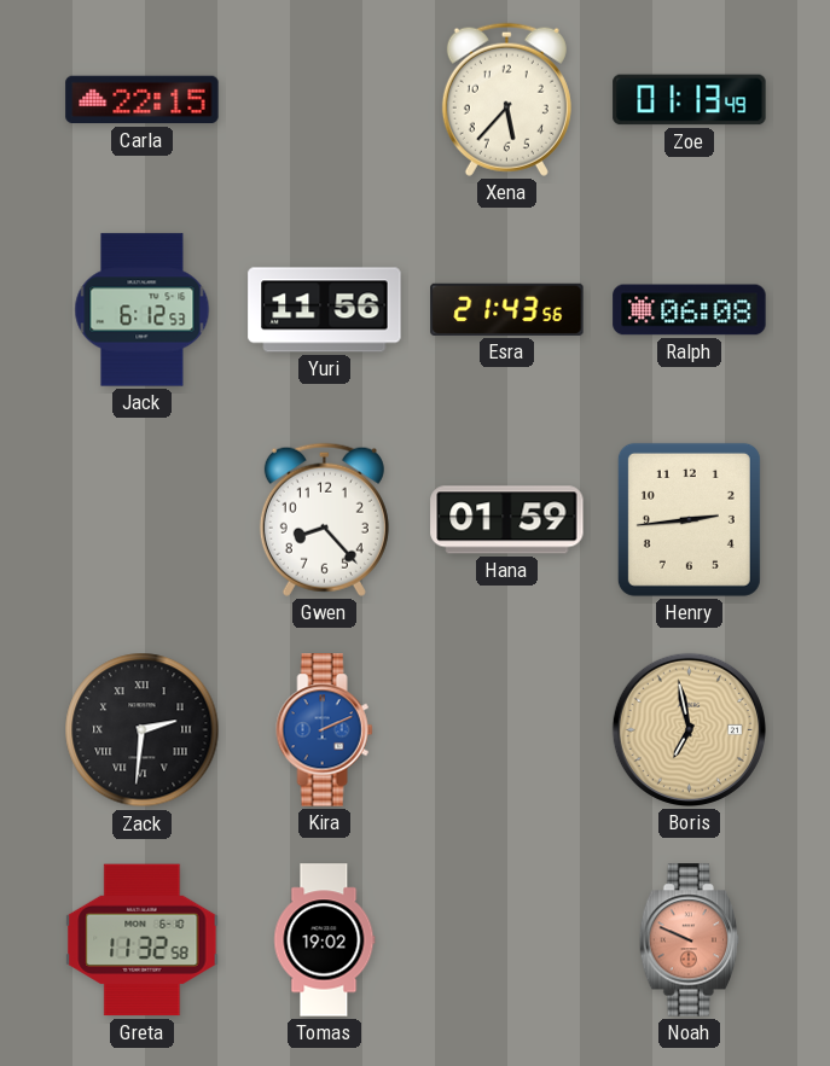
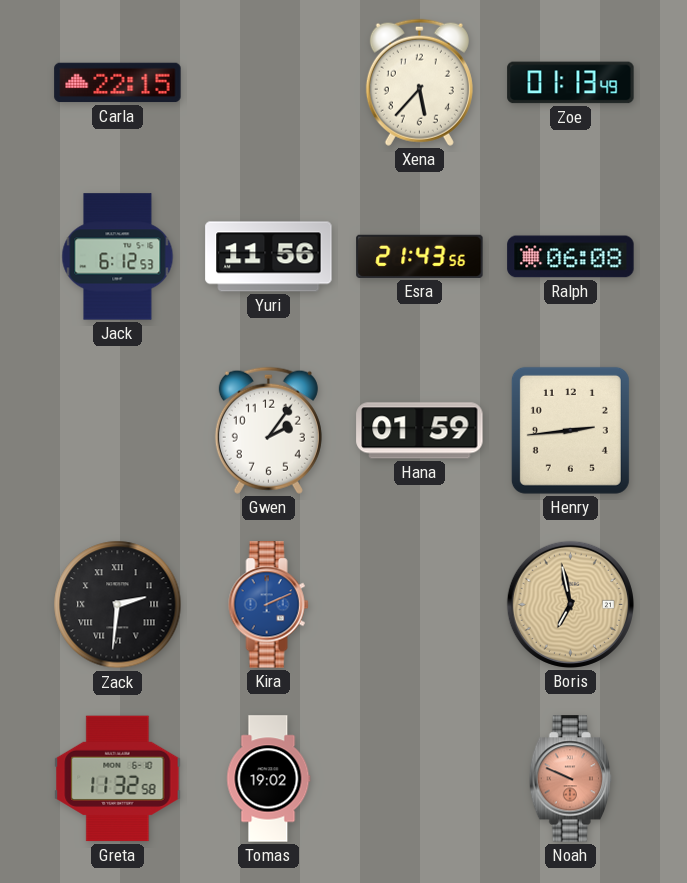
Gwen: 8:23 -> 2:06
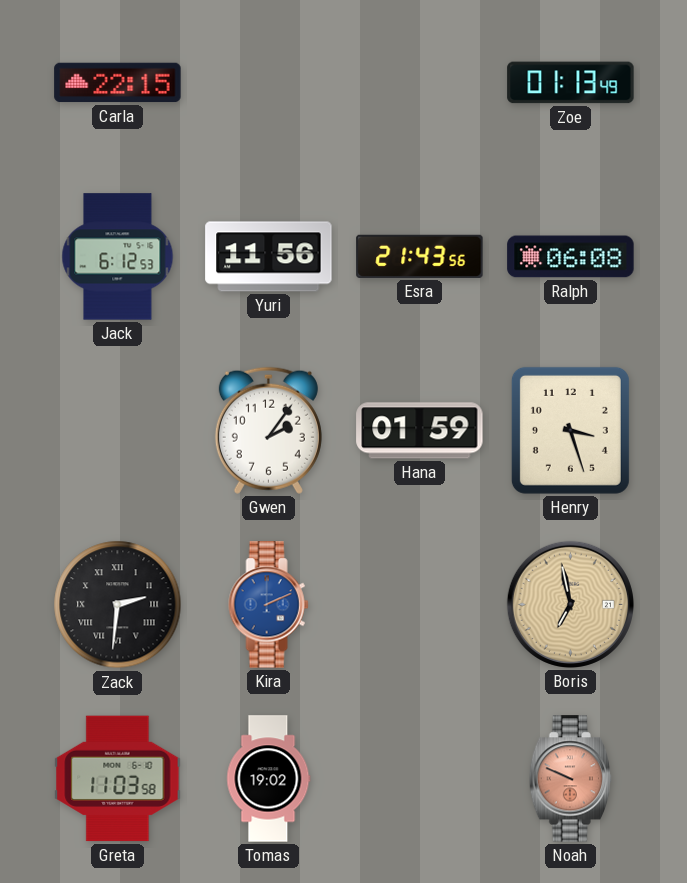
Xena: 5:37 -> none
Henry: 2:44 -> 3:27
Greta: 11:32 -> 11:03
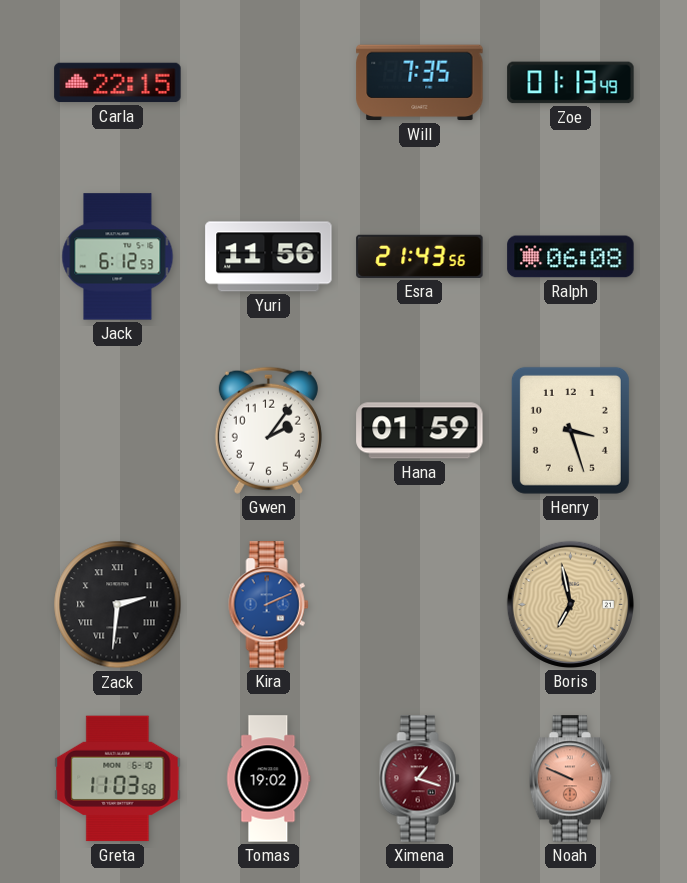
Will: none -> 7:35
Ximena: none -> 1:18
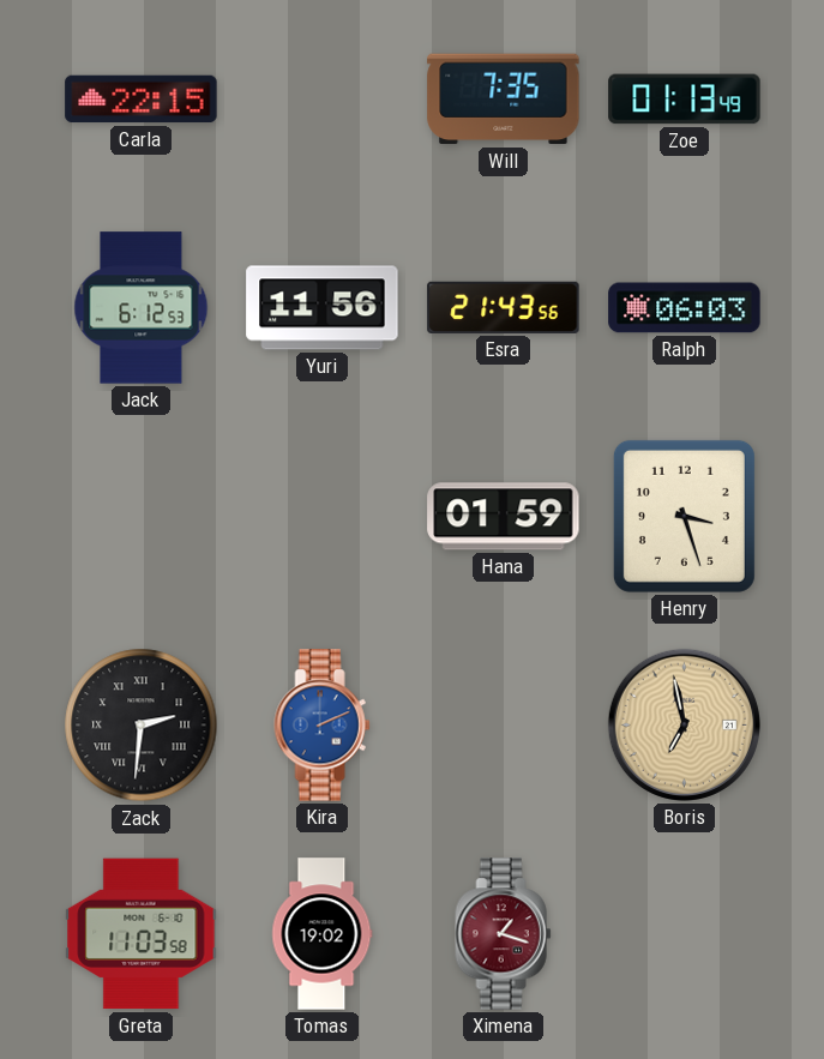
Ralph: 06:08 -> 06:03
Gwen: 2:06 -> none
Noah: 9:49 -> none
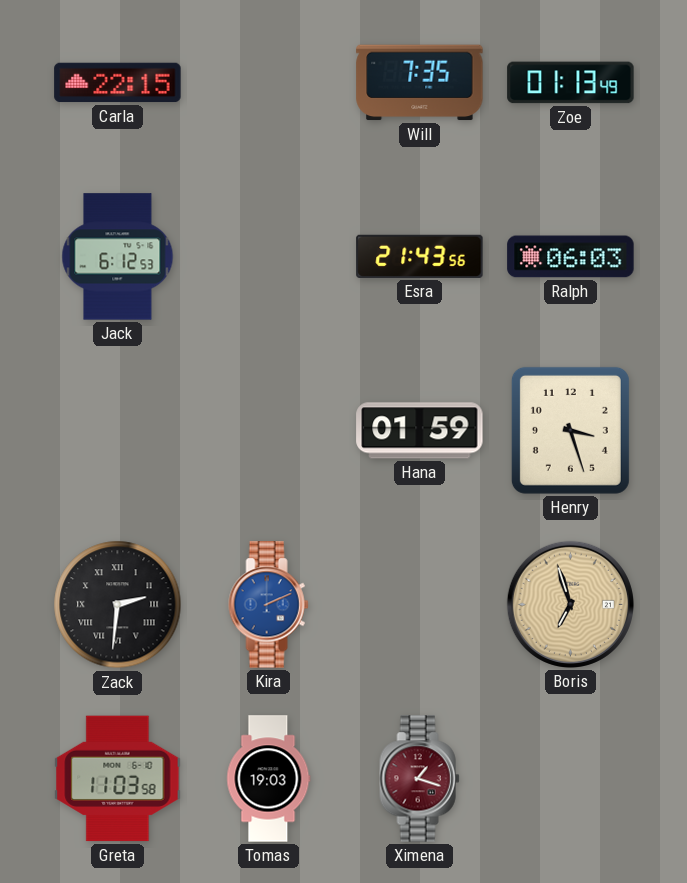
Yuri: 11:56 -> none
Boris: 6:58 -> 6:57
Tomas: 19:02 -> 19:03
